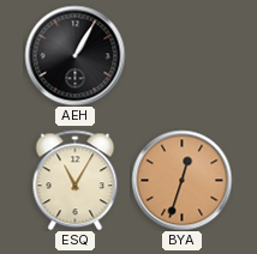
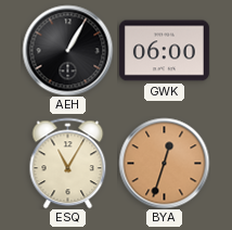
GWK: none -> 06:00
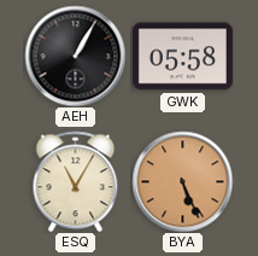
GWK: 06:00 -> 05:58
BYA: 12:33 -> 5:26
